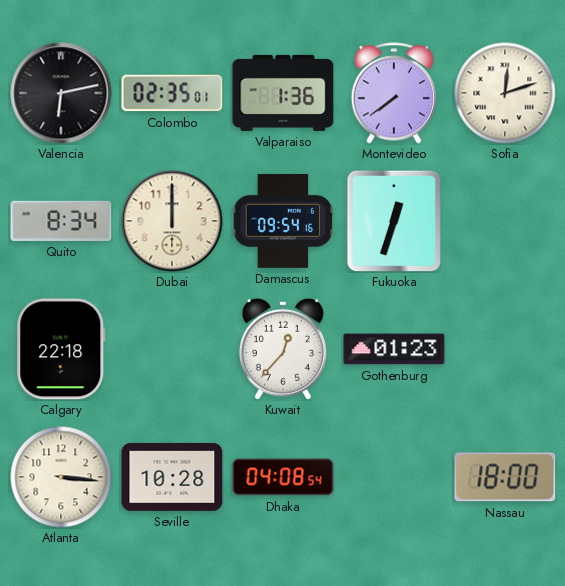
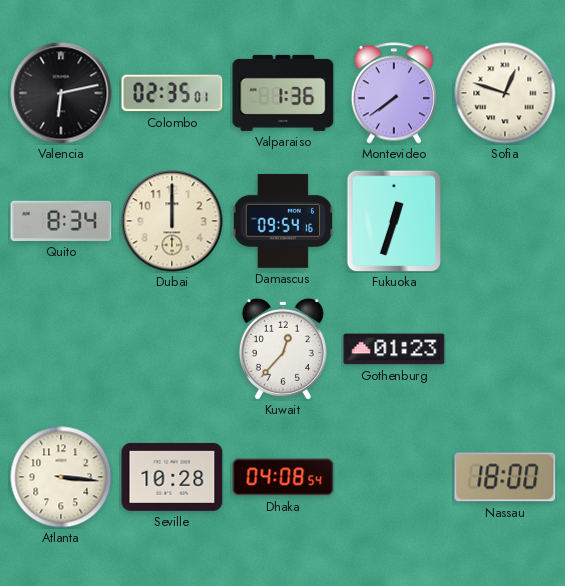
Sofia: 12:12 -> 12:48
Calgary: 22:18 -> none
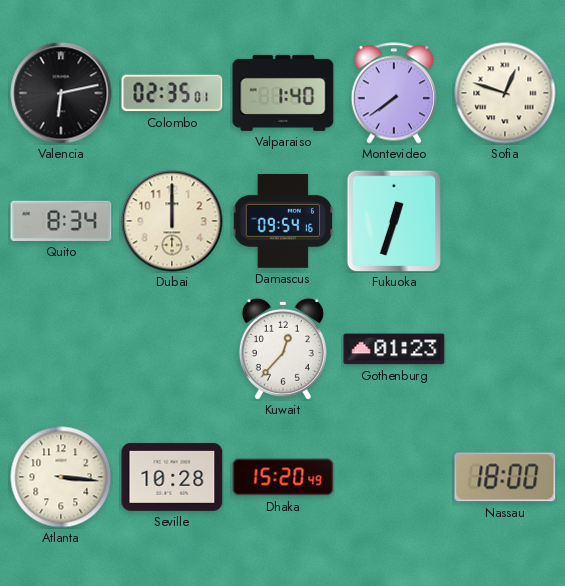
Valparaiso: 1:36 -> 1:40
Dhaka: 04:08 -> 15:20
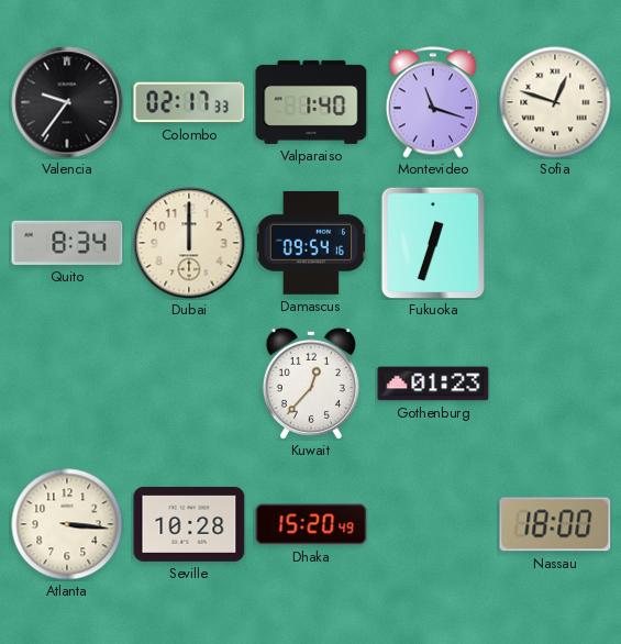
Valencia: 6:13 -> 9:36
Colombo: 02:35 -> 02:17
Montevideo: 7:39 -> 11:18
